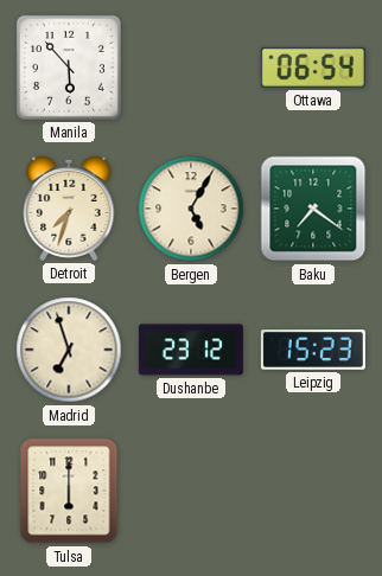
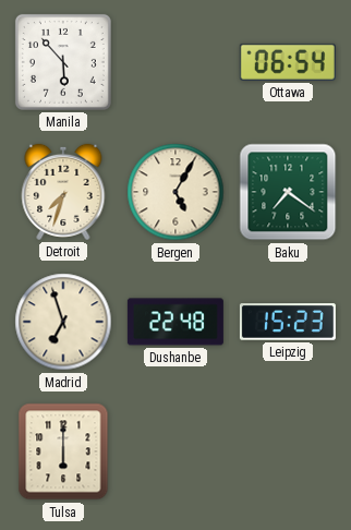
Dushanbe: 23:12 -> 22:48
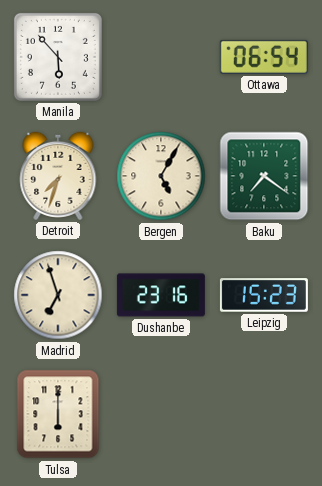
Dushanbe: 22:48 -> 23:16
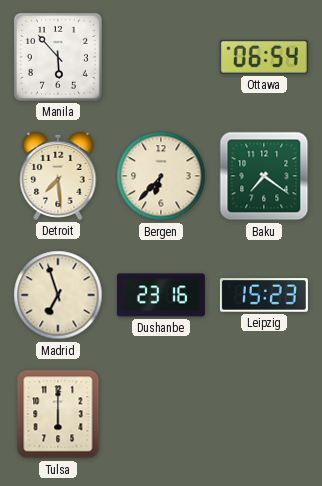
Detroit: 7:33 -> 7:29
Bergen: 5:05 -> 6:37
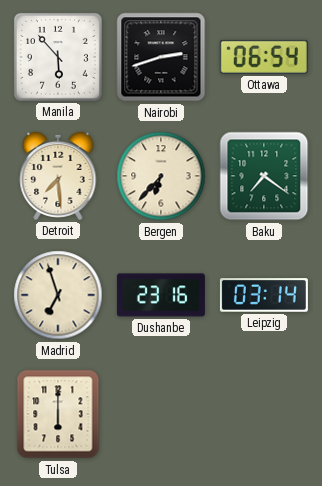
Nairobi: none -> 2:42
Leipzig: 15:23 -> 03:14
